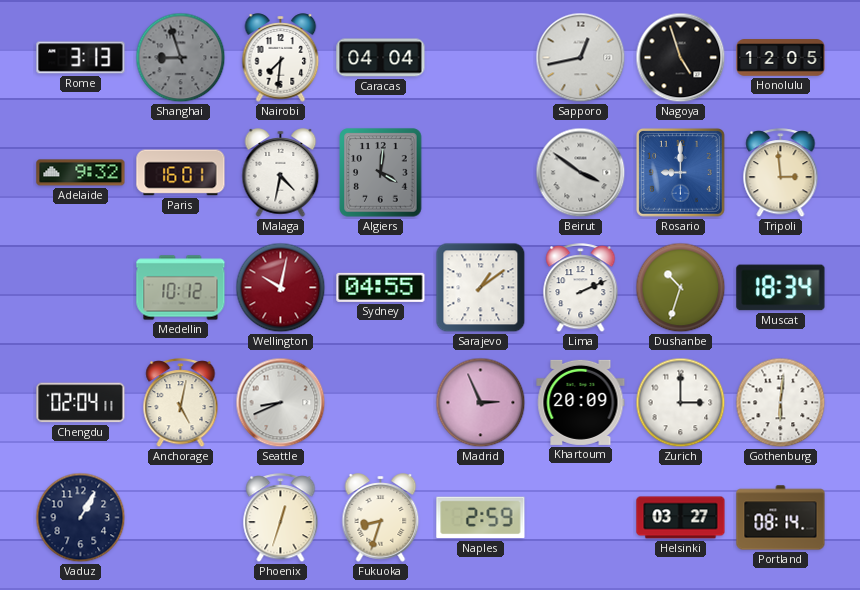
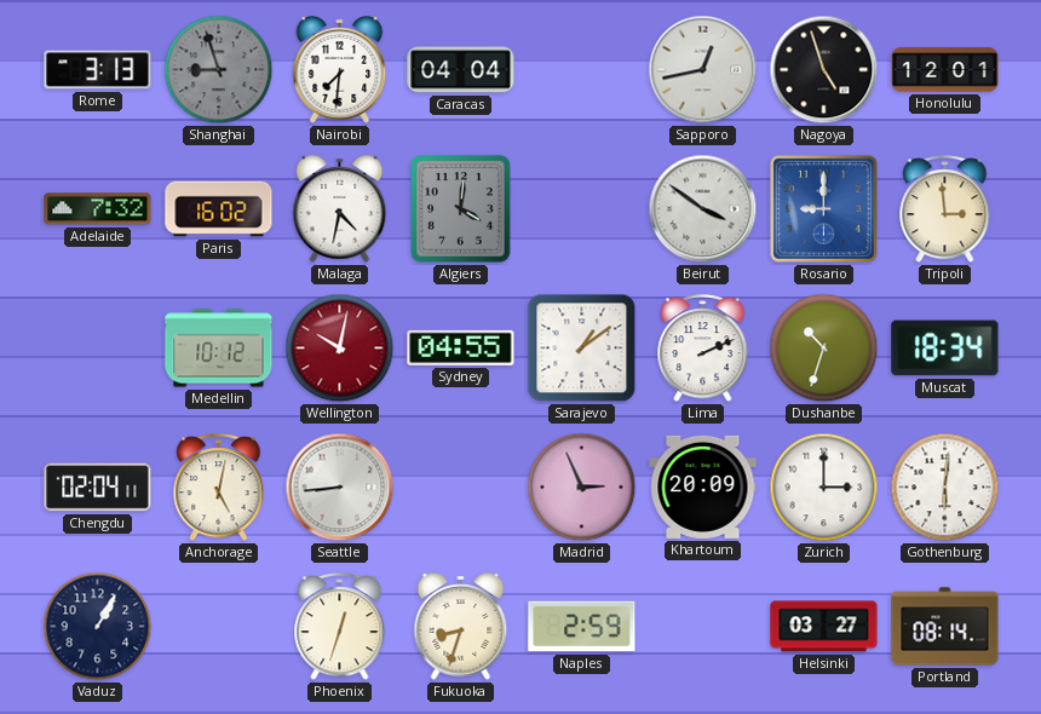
Honolulu: 12:05 -> 12:01
Adelaide: 9:32 -> 7:32
Paris: 16:01 -> 16:02
Seattle: 8:41 -> 8:44
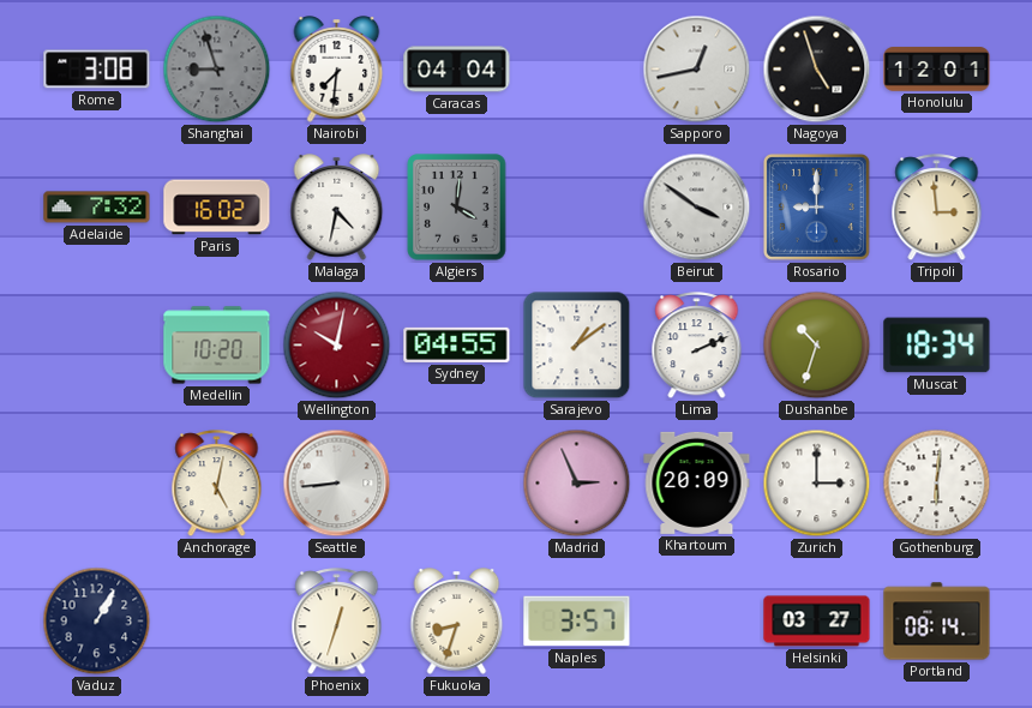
Rome: 3:13 -> 3:08
Medellin: 10:12 -> 10:20
Chengdu: 02:04 -> none
Naples: 2:59 -> 3:57
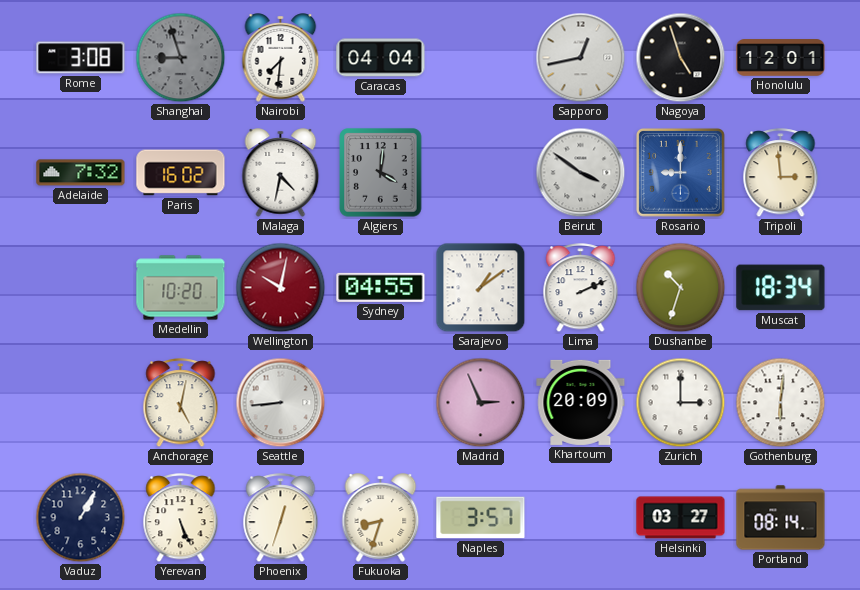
Yerevan: none -> 5:26
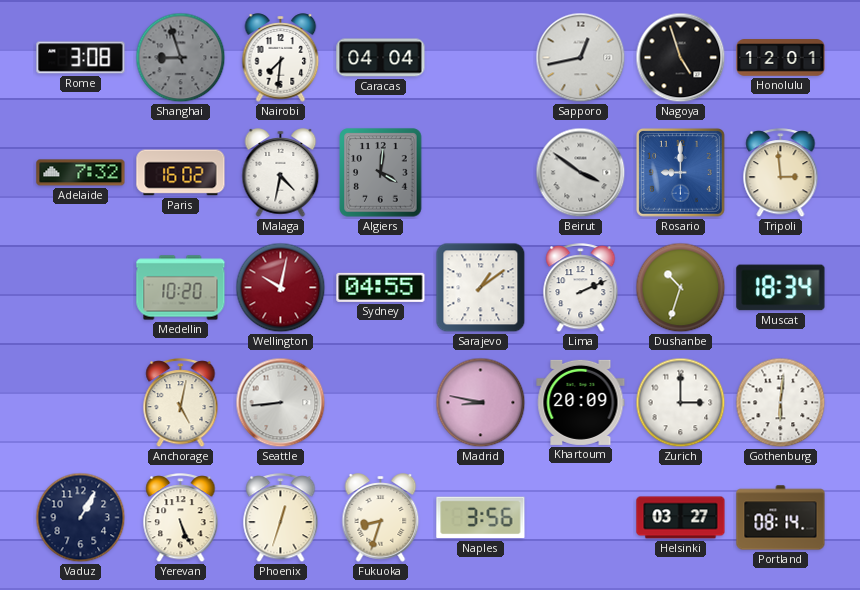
Madrid: 2:56 -> 8:47
Naples: 3:57 -> 3:56
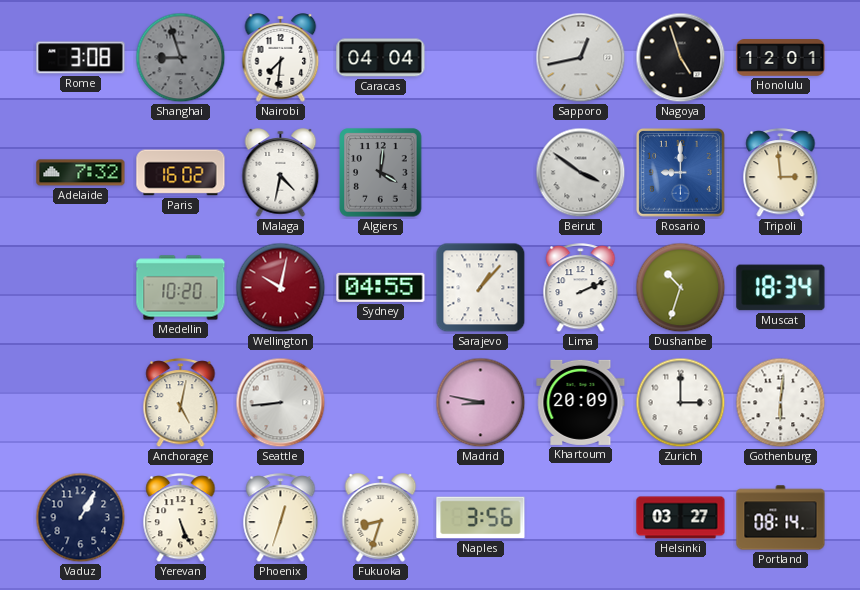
Sarajevo: 1:09 -> 1:07
